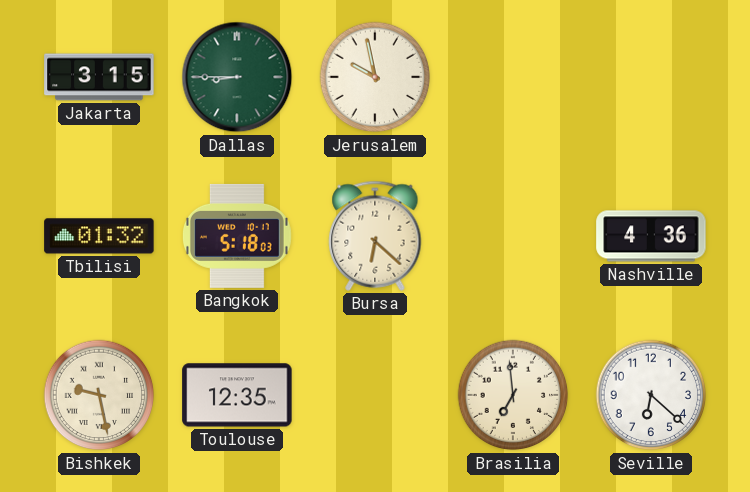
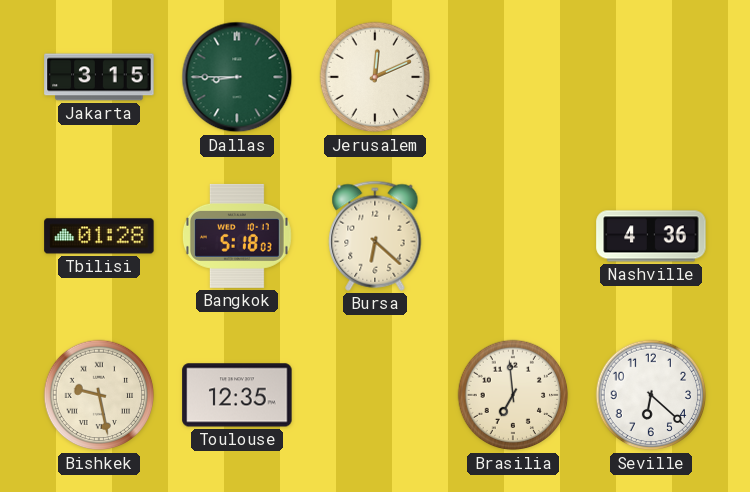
Jerusalem: 9:58 -> 12:11
Tbilisi: 01:32 -> 01:28
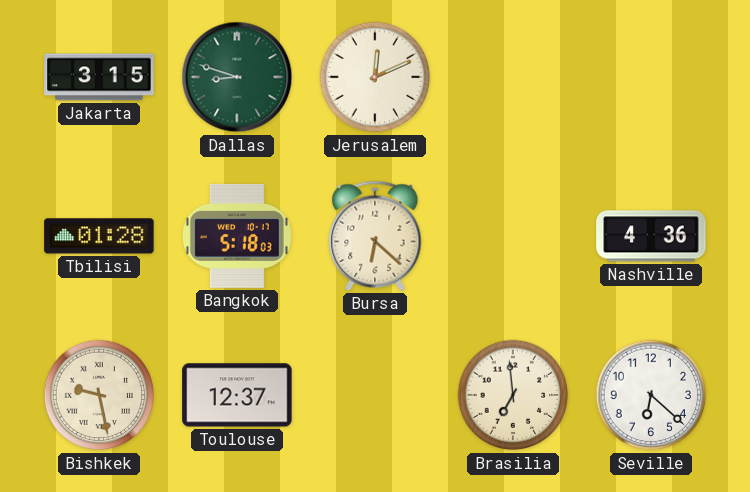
Dallas: 8:45 -> 8:48
Toulouse: 12:35 -> 12:37
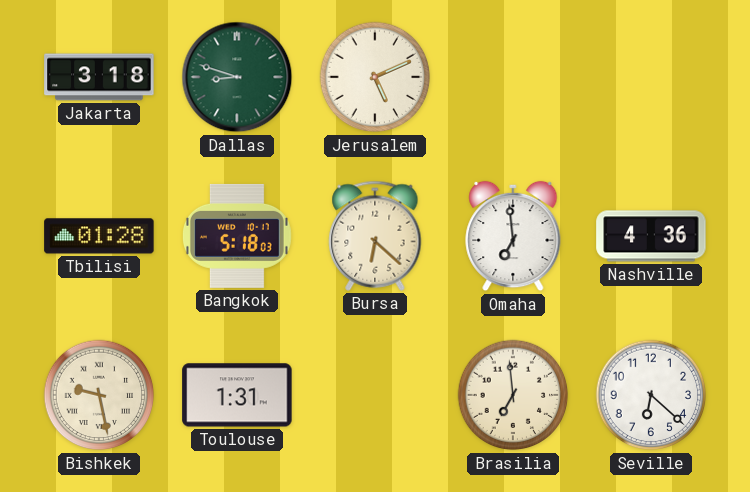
Jakarta: 3:15 -> 3:18
Jerusalem: 12:11 -> 5:11
Omaha: none -> 6:59
Toulouse: 12:37 -> 1:31
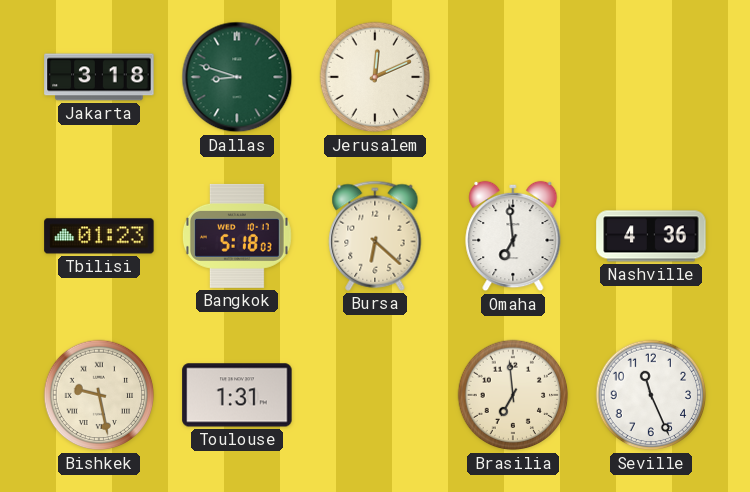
Jerusalem: 5:11 -> 12:11
Tbilisi: 01:28 -> 01:23
Seville: 6:22 -> 11:26
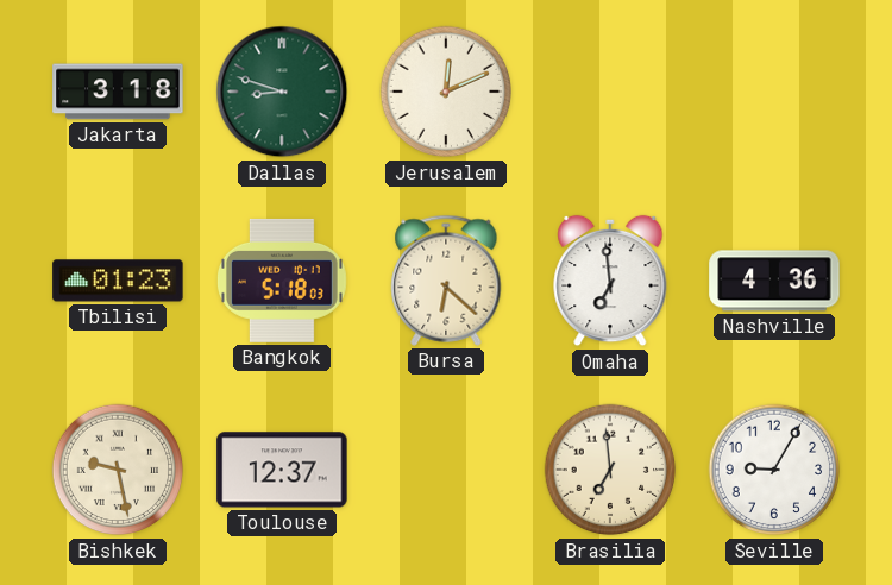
Toulouse: 1:31 -> 12:37
Seville: 11:26 -> 9:05
